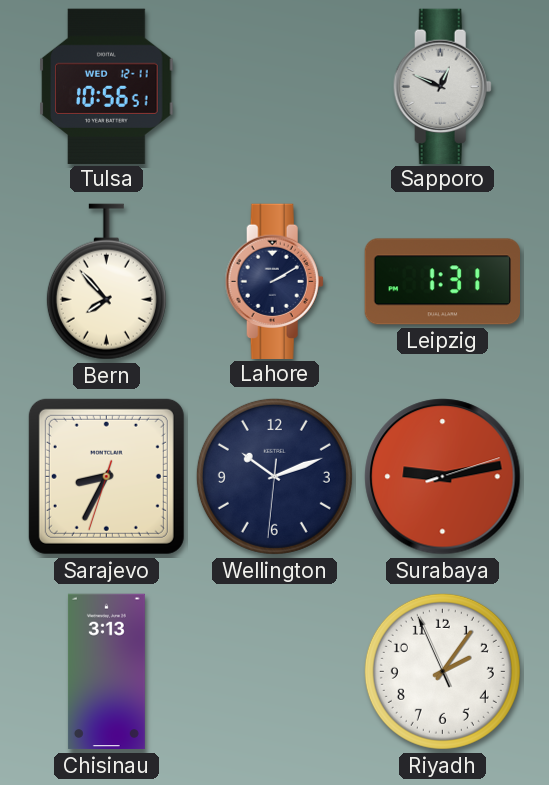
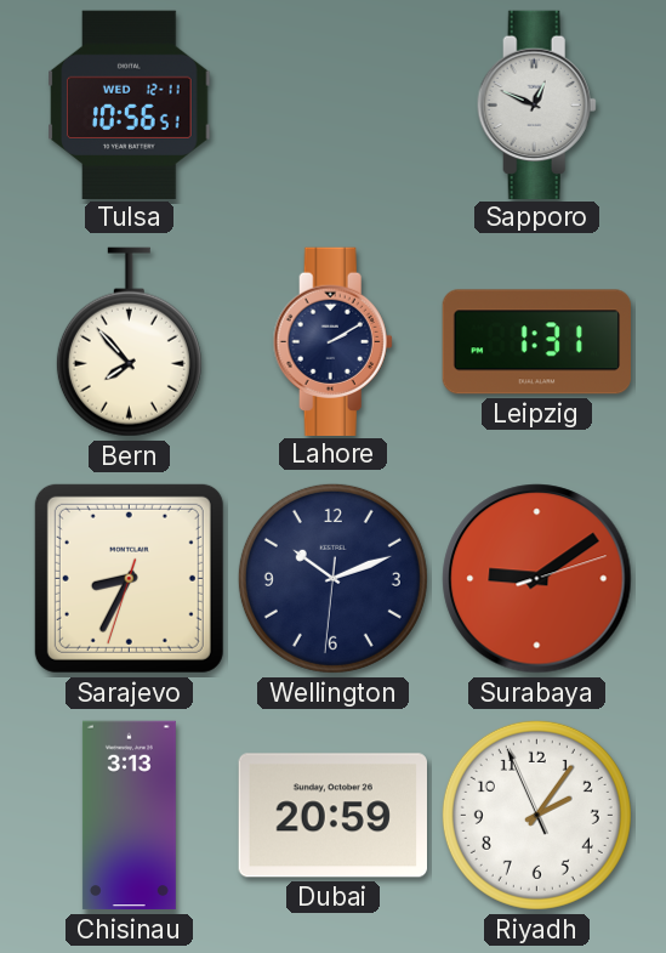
Surabaya: 9:13 -> 9:09
Dubai: none -> 20:59
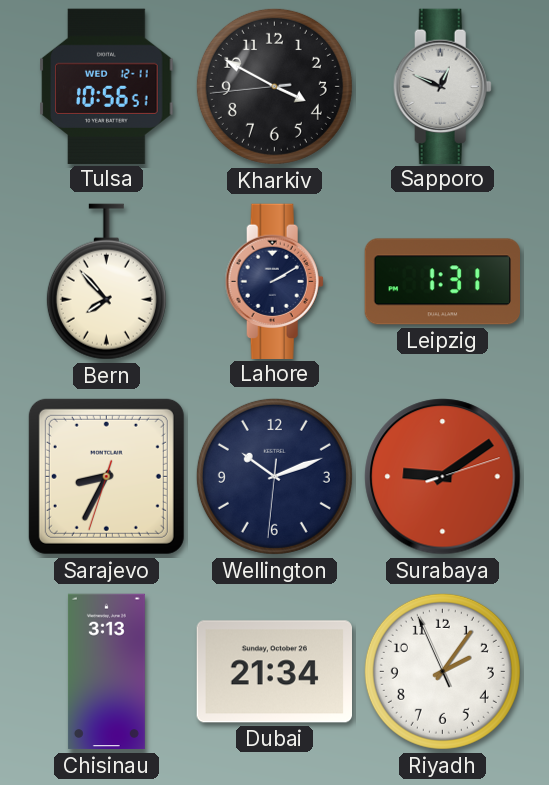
Kharkiv: none -> 3:49
Dubai: 20:59 -> 21:34
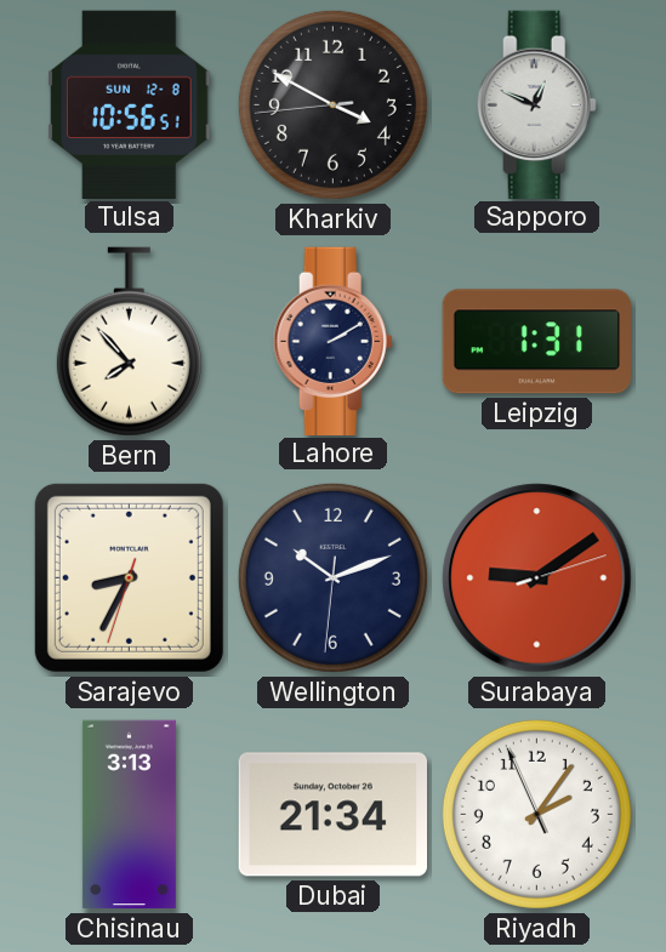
Tulsa date: WED 12-11 -> SUN 12-8
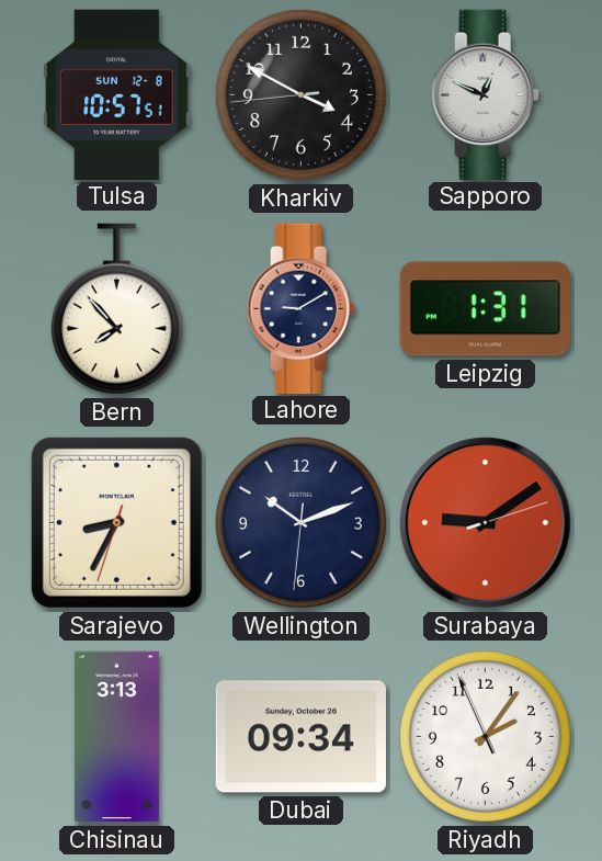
Tulsa: 10:56 -> 10:57
Lahore: 2:10 -> 9:10
Dubai: 21:34 -> 09:34
